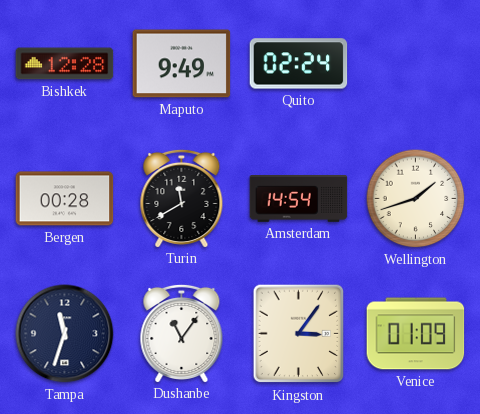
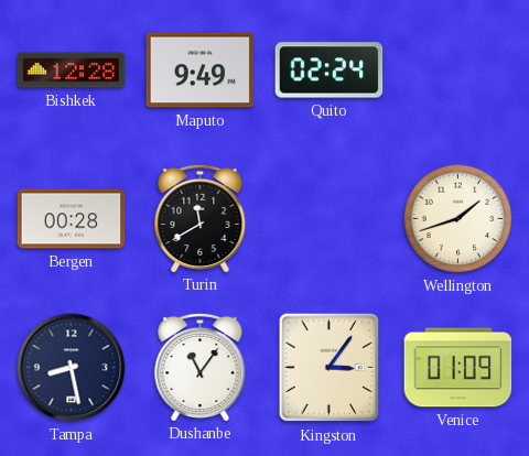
Amsterdam: 14:54 -> none
Tampa: 11:33 -> 8:28
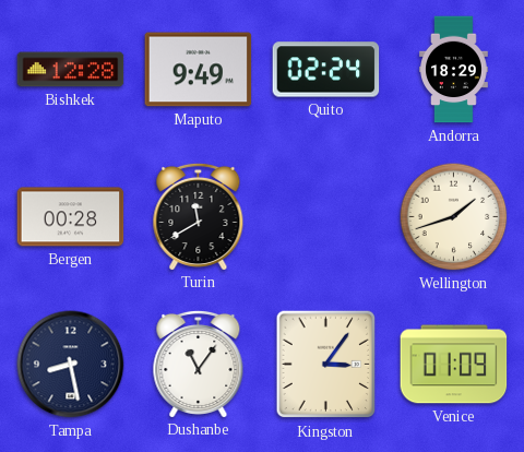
Andorra: none -> 18:29
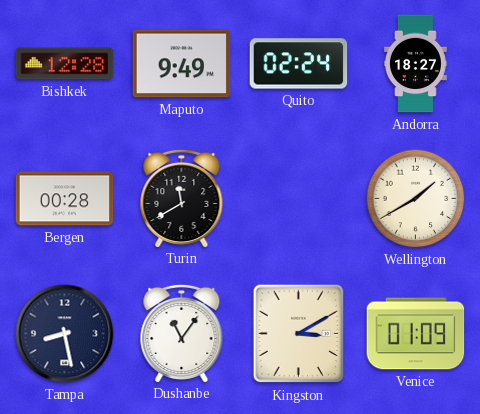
Andorra: 18:29 -> 18:27
Wellington: 1:42 -> 1:40
Kingston: 3:06 -> 3:10
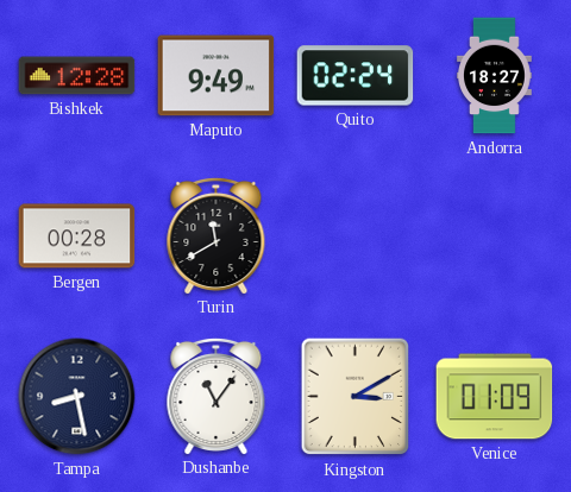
Wellington: 1:40 -> none
